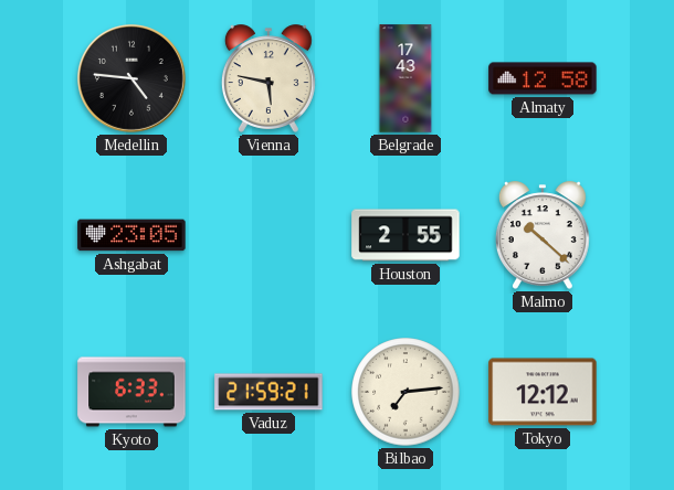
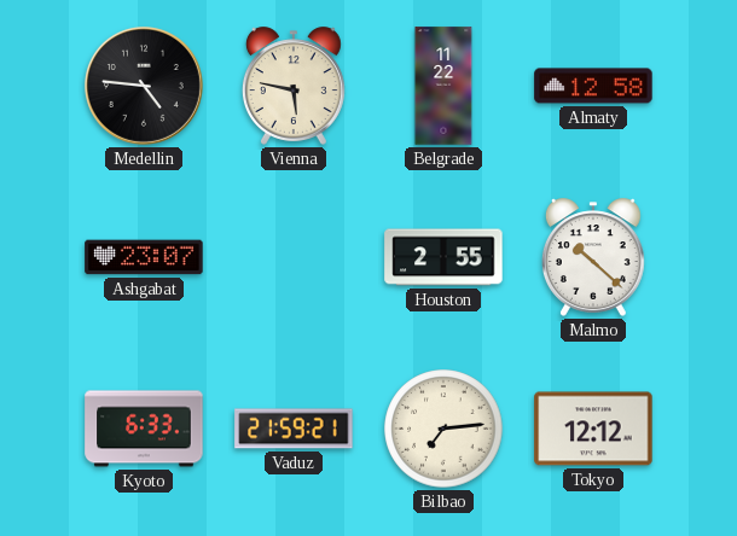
Belgrade: 17:43 -> 11:22
Ashgabat: 23:05 -> 23:07
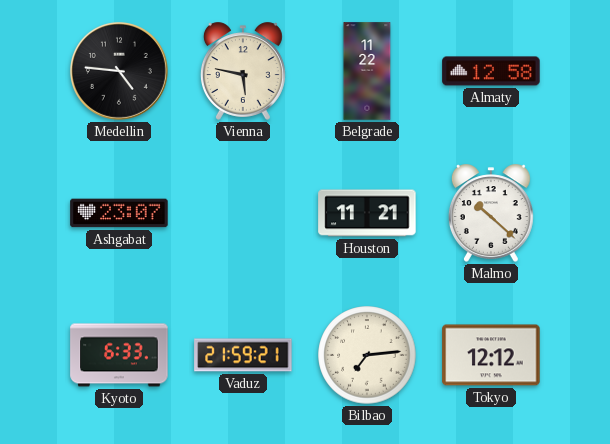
Houston: 2:55 -> 11:21
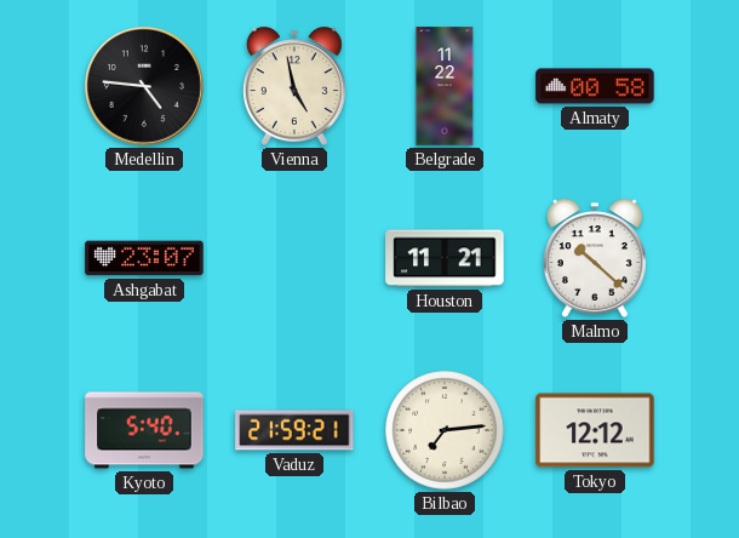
Vienna: 5:47 -> 4:58
Almaty: 12:58 -> 00:58
Kyoto: 6:33 -> 5:40
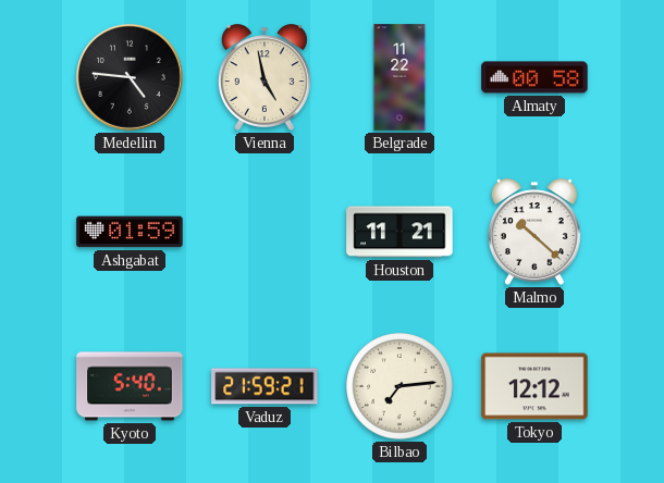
Ashgabat: 23:07 -> 01:59
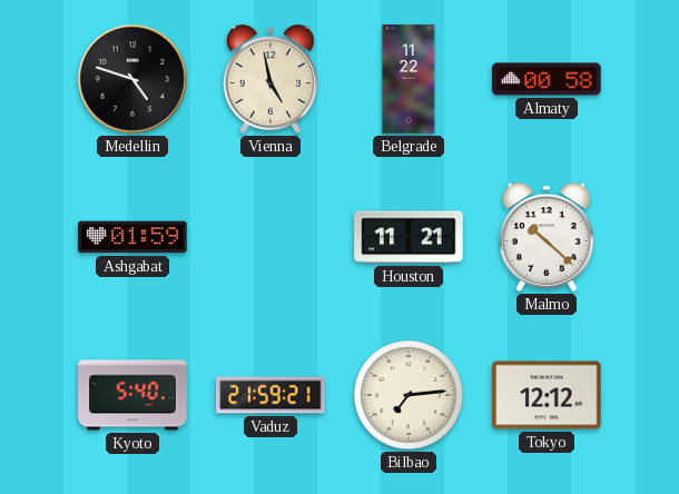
Medellin: 4:46 -> 4:48
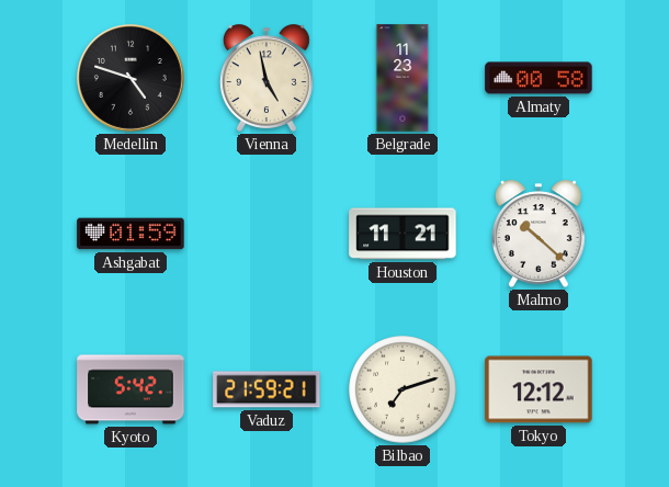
Belgrade: 11:22 -> 11:23
Kyoto: 5:40 -> 5:42
Bilbao: 7:14 -> 7:12
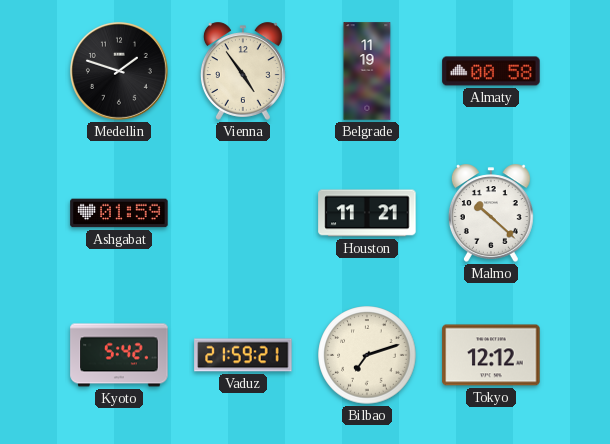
Medellin: 4:48 -> 1:48
Vienna: 4:58 -> 4:54
Belgrade: 11:23 -> 11:19
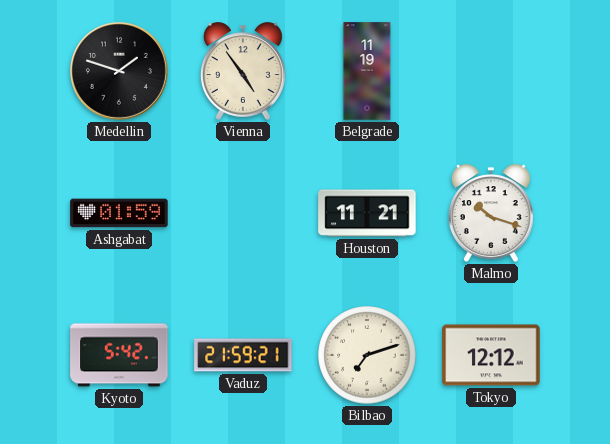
Almaty: 00:58 -> none
Malmo: 10:22 -> 10:18
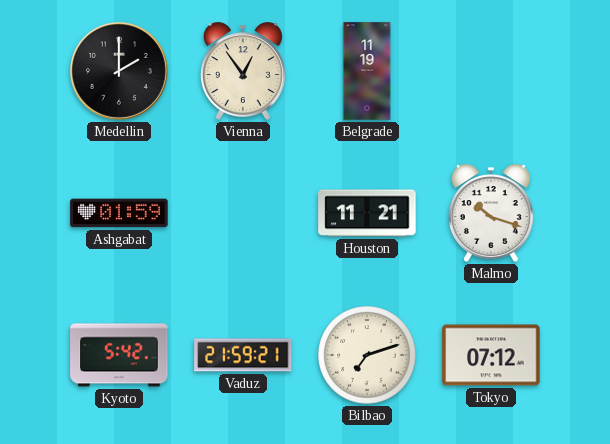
Medellin: 1:48 -> 2:00
Vienna: 4:54 -> 12:54
Tokyo: 12:12 -> 07:12
